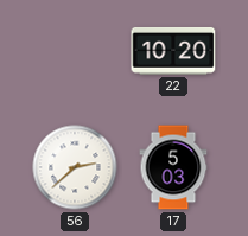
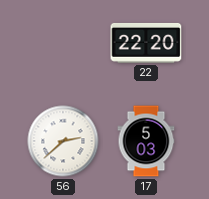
22: 10:20 -> 22:20
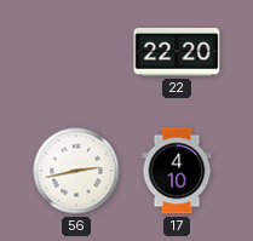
56: 2:38 -> 2:43
17: 5:03 -> 4:10
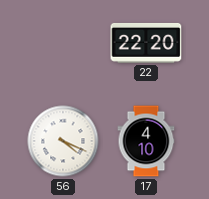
56: 2:43 -> 4:19
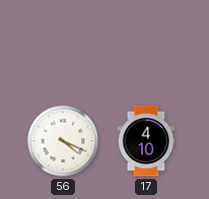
22: 22:20 -> none
